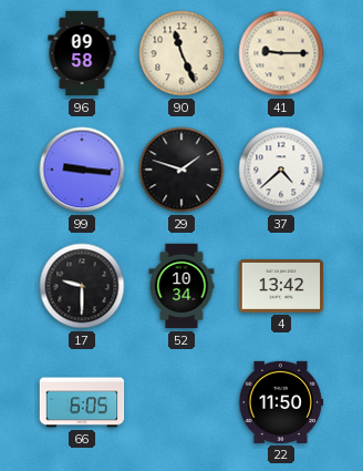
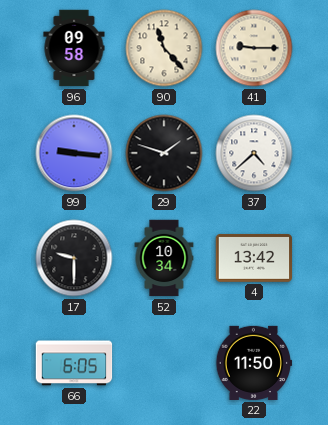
90: 11:26 -> 11:23
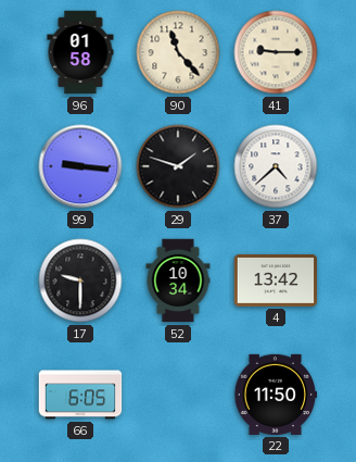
96: 09:58 -> 01:58
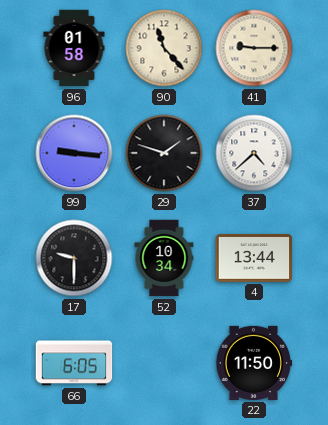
4: 13:42 -> 13:44
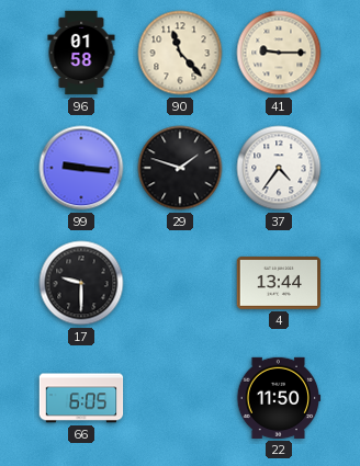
37: 4:38 -> 4:36
52: 10:34 -> none
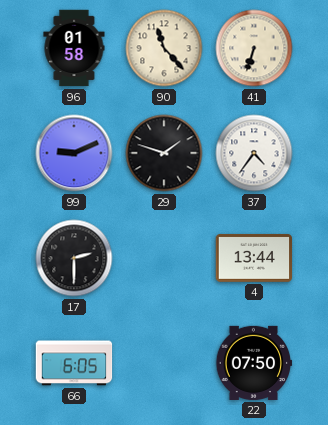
41: 9:15 -> 6:33
99: 9:16 -> 9:11
17: 9:30 -> 2:30
22: 11:50 -> 07:50
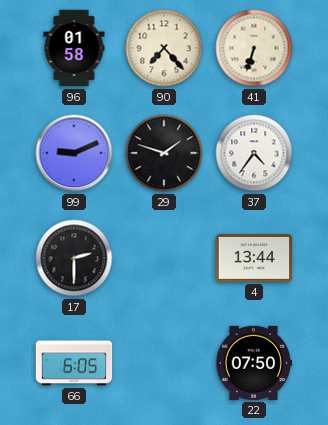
90: 11:23 -> 7:23
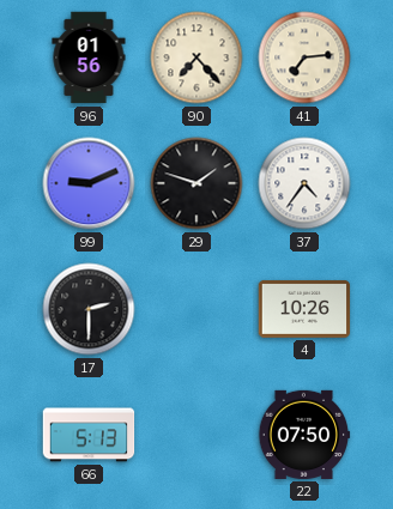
96: 01:58 -> 01:56
41: 6:33 -> 7:14
4: 13:44 -> 10:26
66: 6:05 -> 5:13
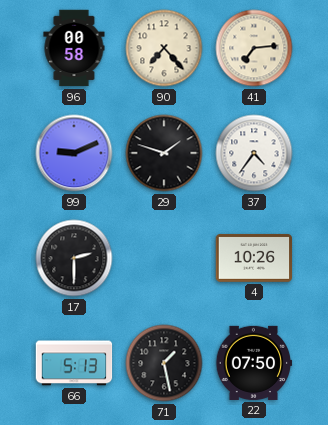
96: 01:56 -> 00:58
71: none -> 1:28
